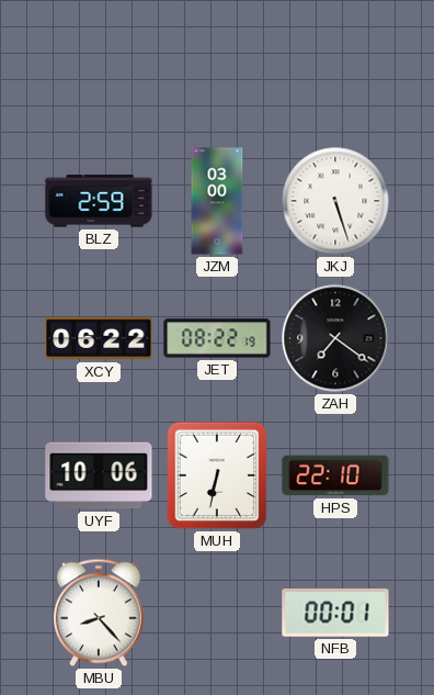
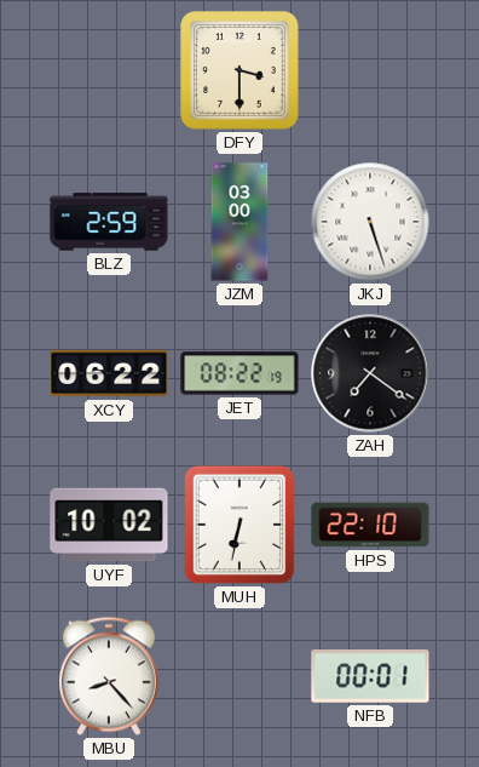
DFY: none -> 3:30
UYF: 10:06 -> 10:02
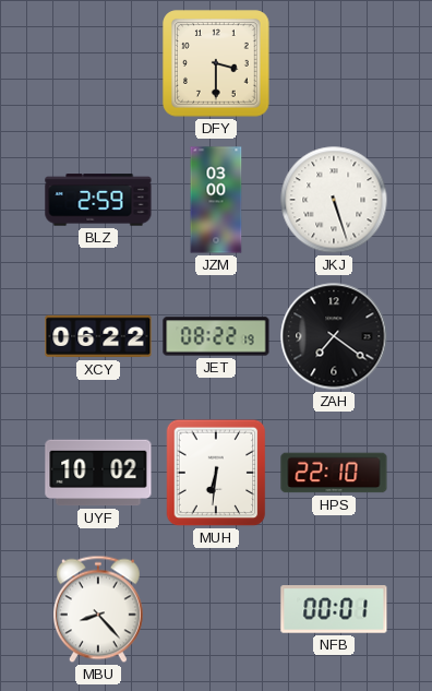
MUH: 6:32 -> 6:31
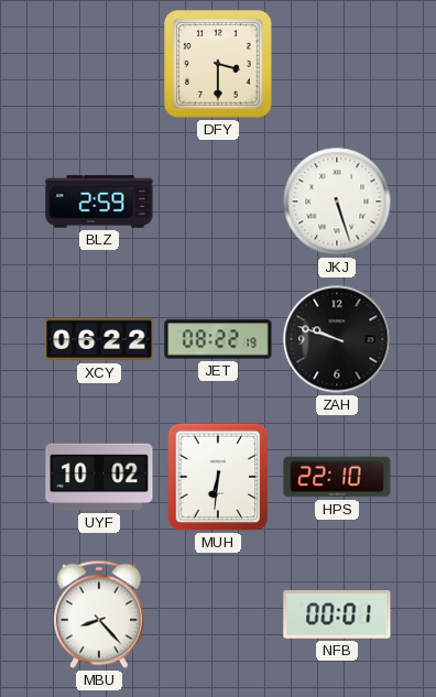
JZM: 03:00 -> none
ZAH: 7:21 -> 9:48
